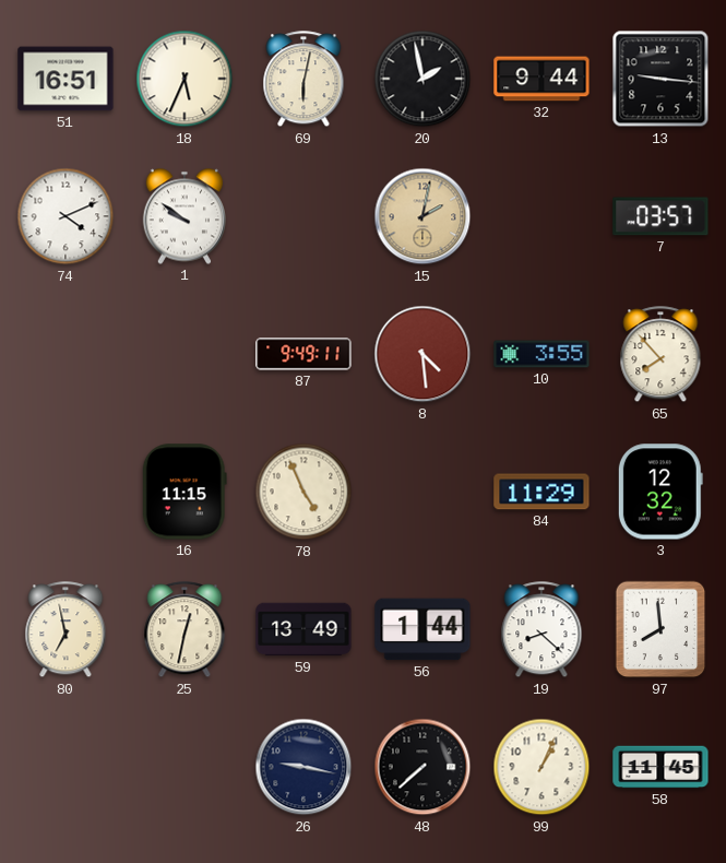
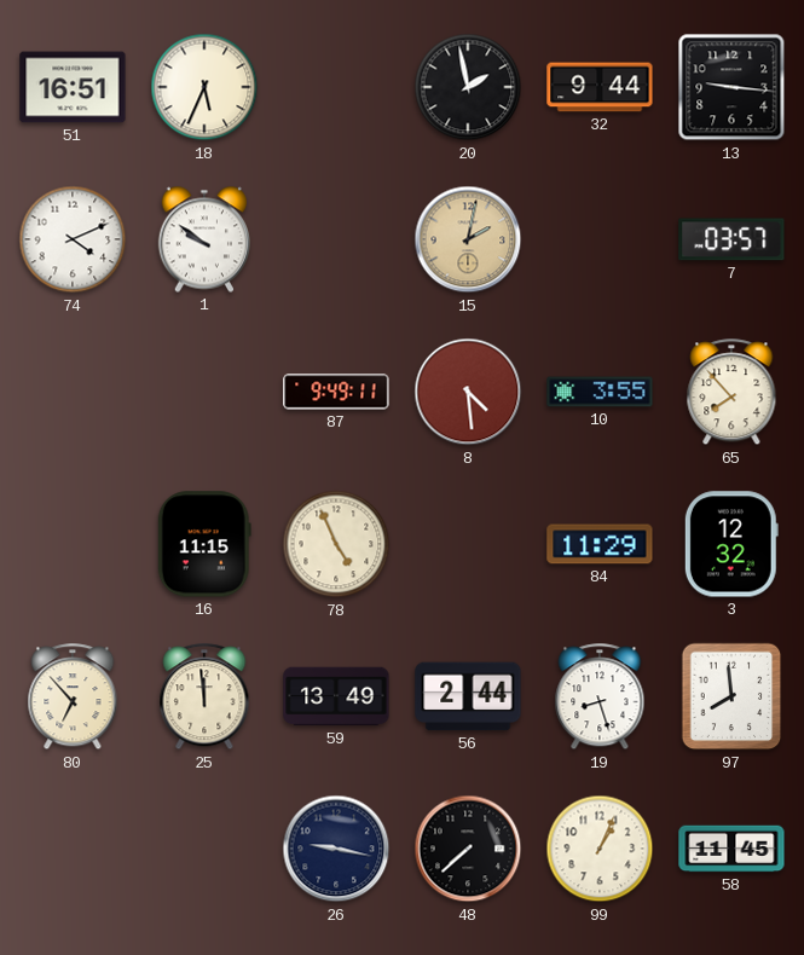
69: 6:02 -> none
80: 6:58 -> 6:53
25: 12:32 -> 11:59
56: 1:44 -> 2:44
19: 8:22 -> 8:27
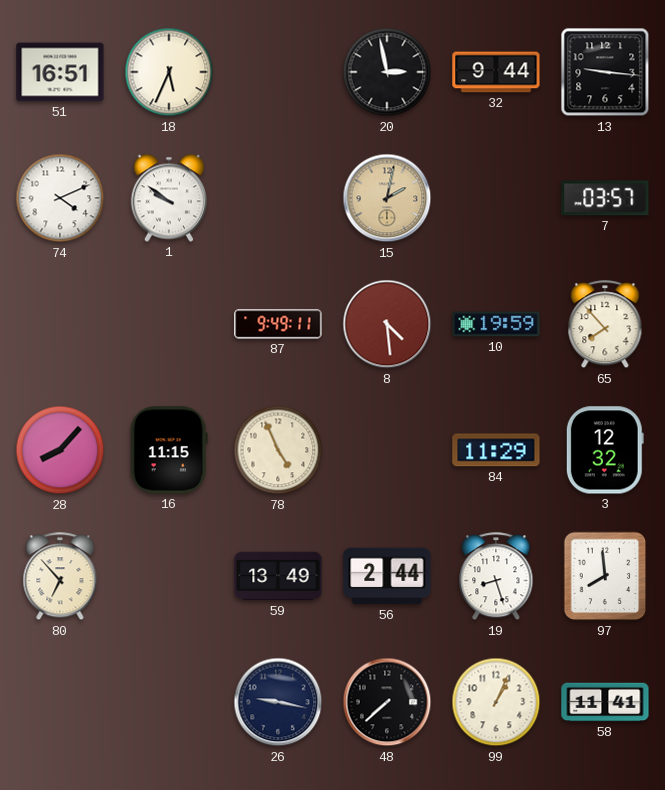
20: 1:58 -> 2:58
10: 3:55 -> 19:59
28: none -> 8:07
25: 11:59 -> none
58: 11:45 -> 11:41
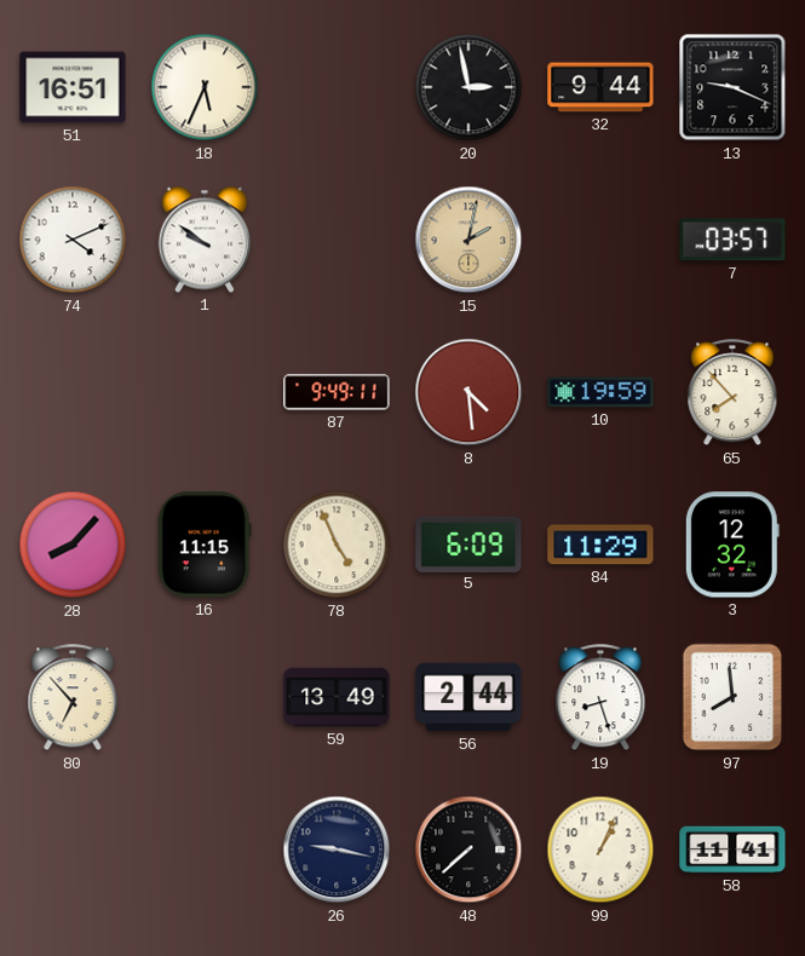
13: 9:16 -> 9:19
5: none -> 6:09
